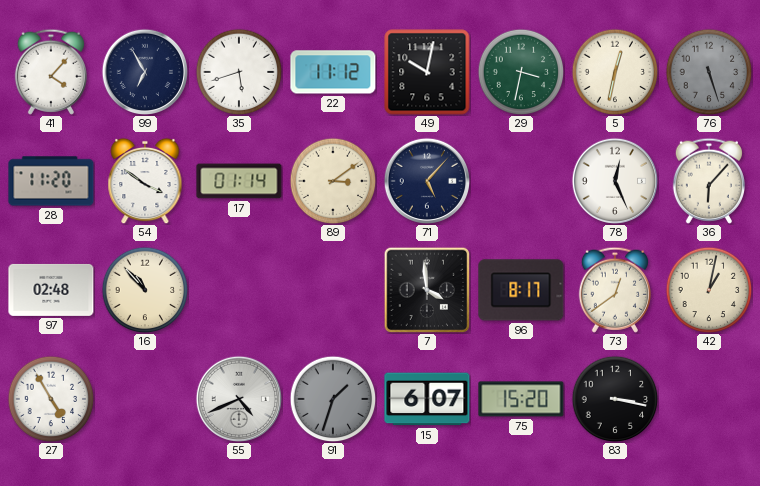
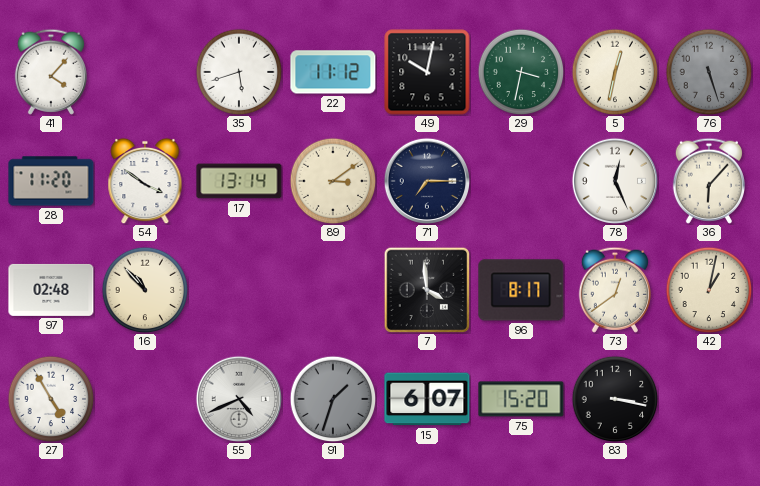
99: 6:55 -> none
17: 01:14 -> 13:14
71: 5:07 -> 7:15
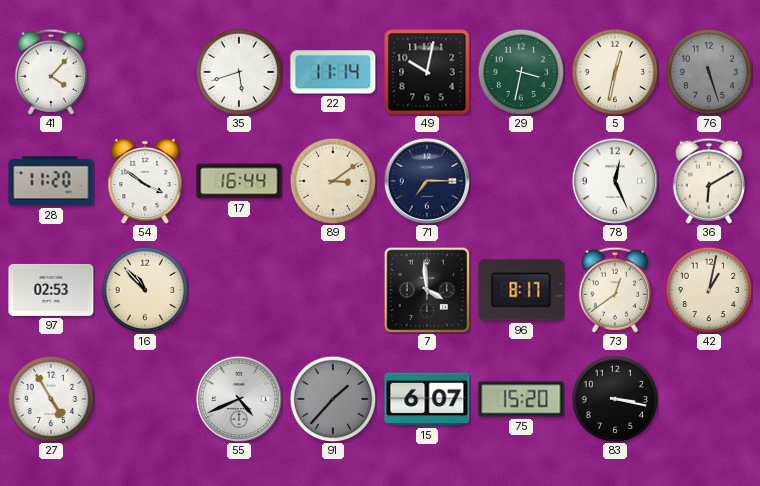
22: 11:12 -> 11:14
17: 13:14 -> 16:44
36: 6:07 -> 6:10
97: 02:48 -> 02:53
91: 1:33 -> 1:37
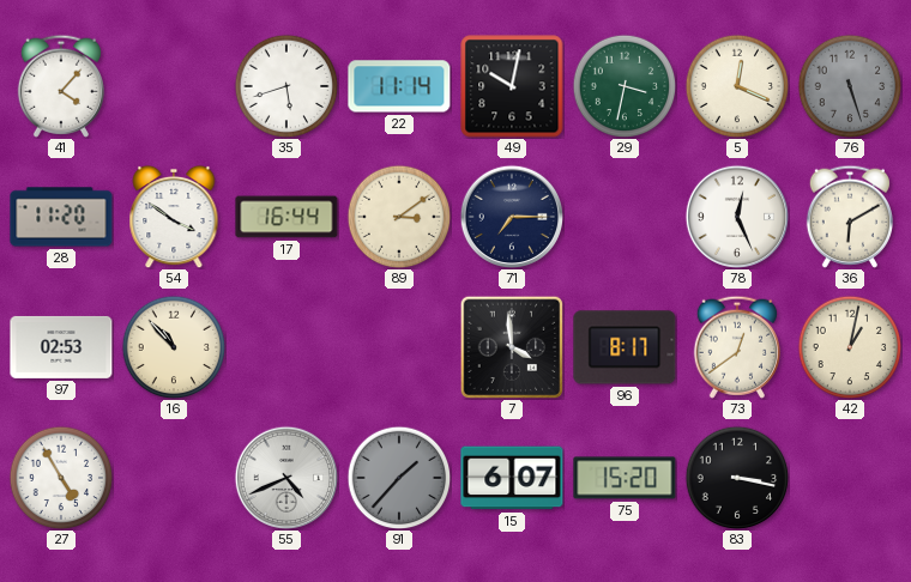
5: 12:32 -> 12:19
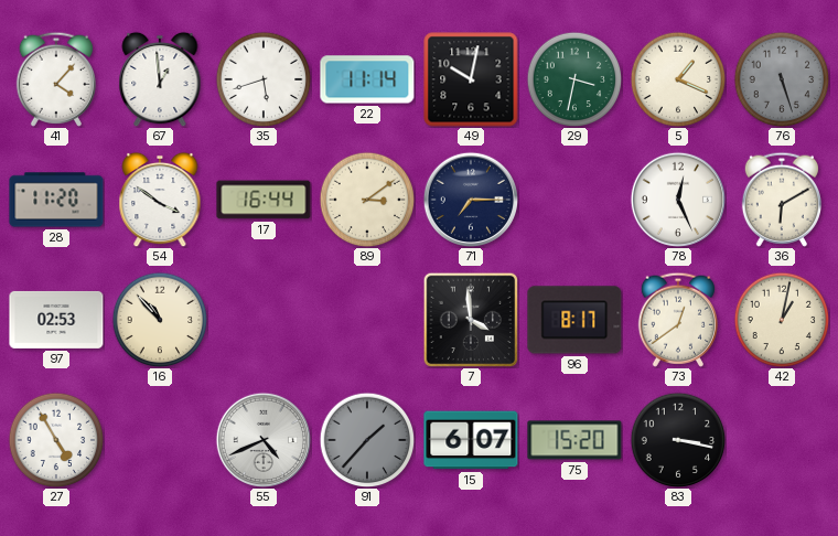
67: none -> 12:59
5: 12:19 -> 1:19
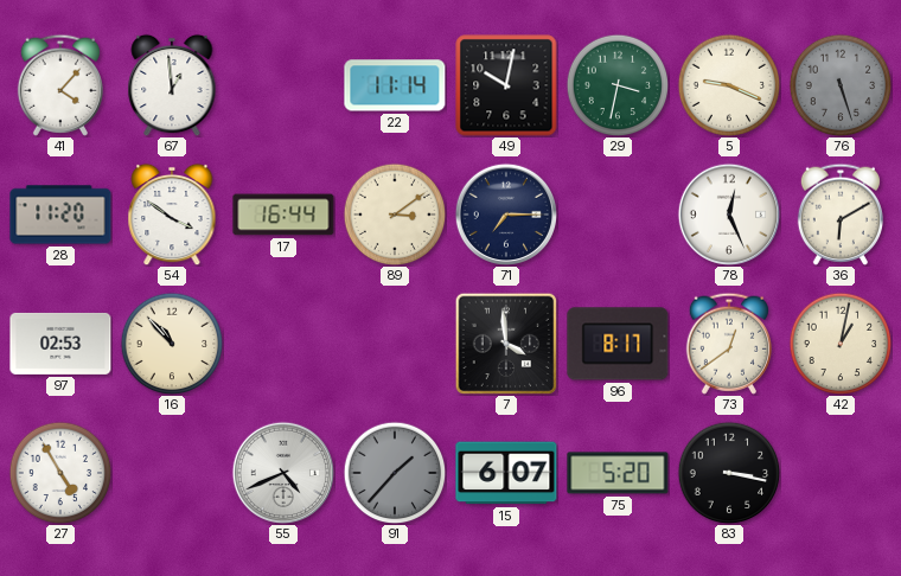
35: 5:42 -> none
5: 1:19 -> 9:19
75: 15:20 -> 5:20
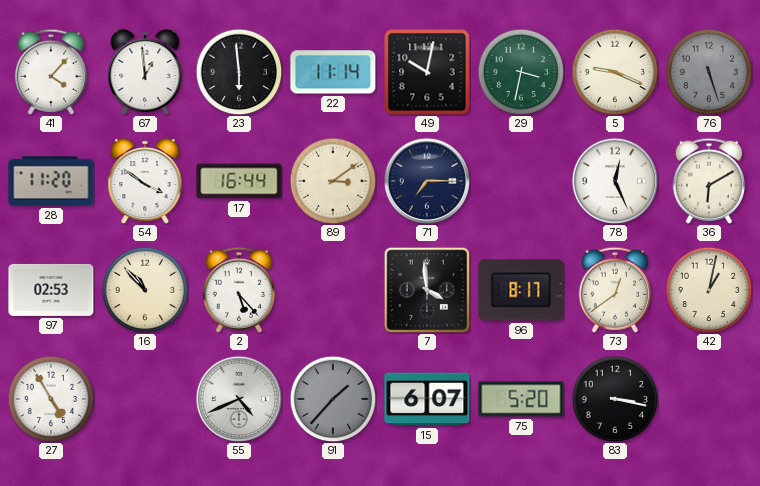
23: none -> 5:59
2: none -> 5:23
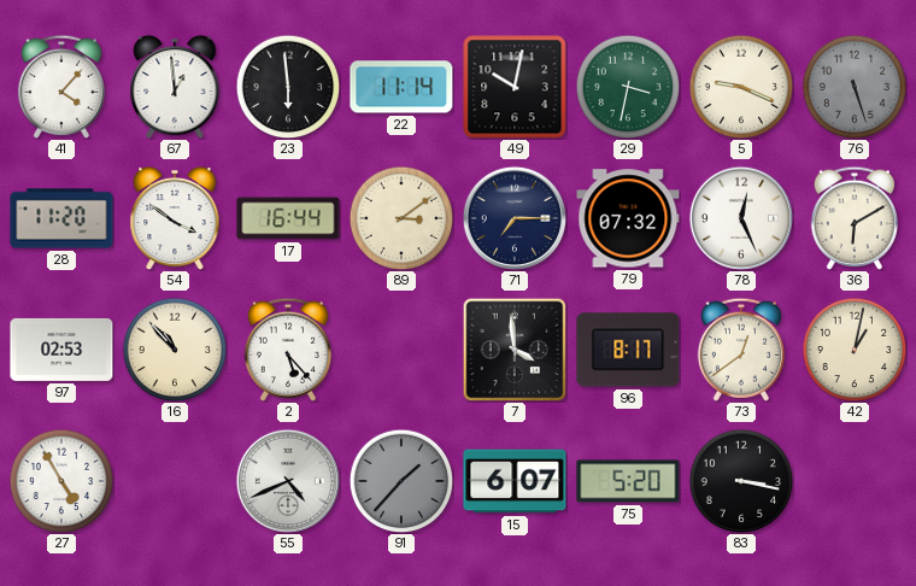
79: none -> 07:32
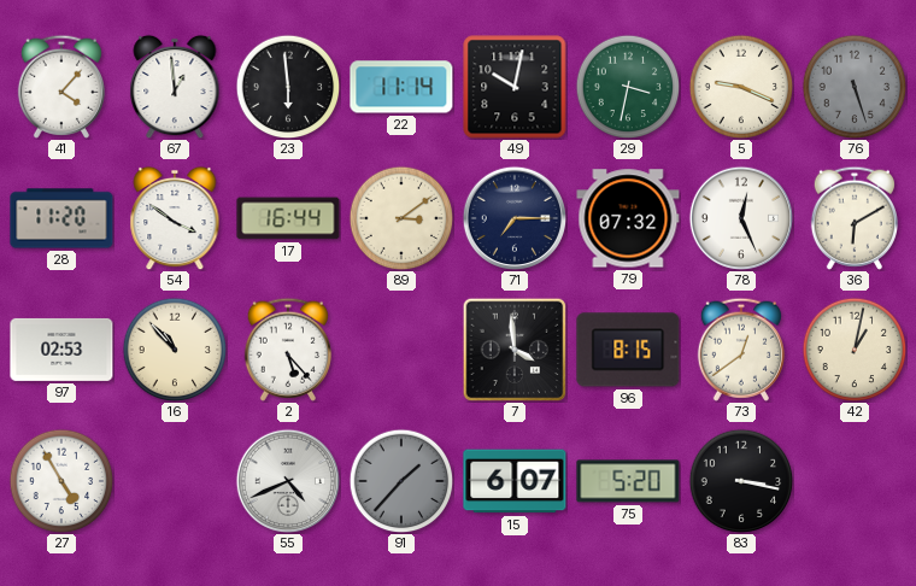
96: 8:17 -> 8:15
